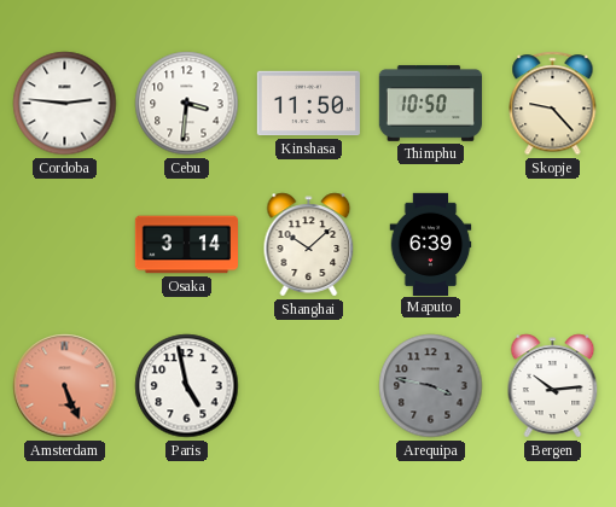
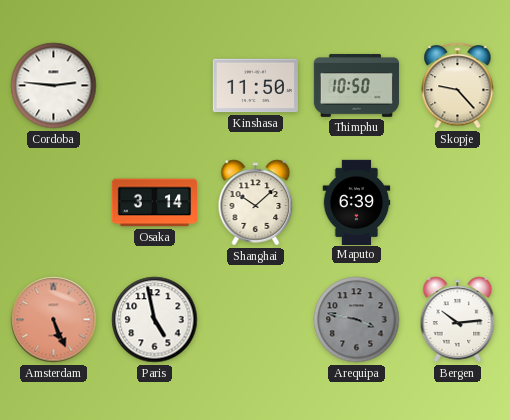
Cebu: 3:31 -> none
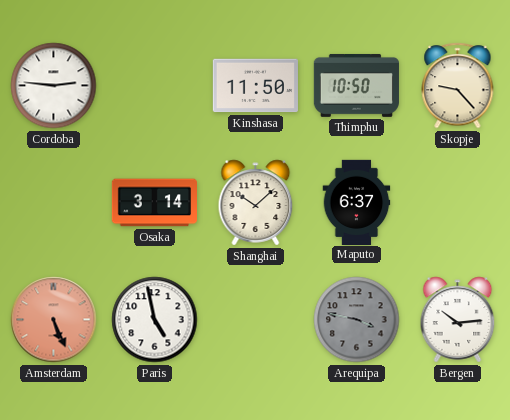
Maputo: 6:39 -> 6:37
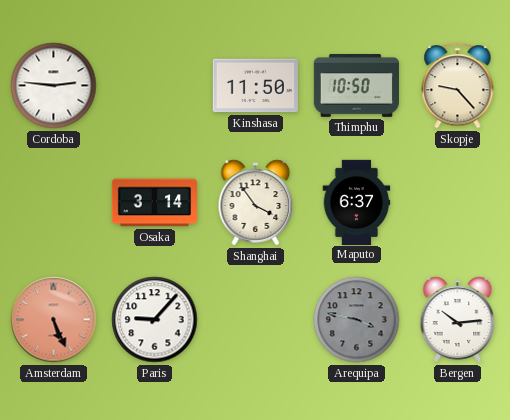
Shanghai: 10:08 -> 3:54
Paris: 4:58 -> 9:07
